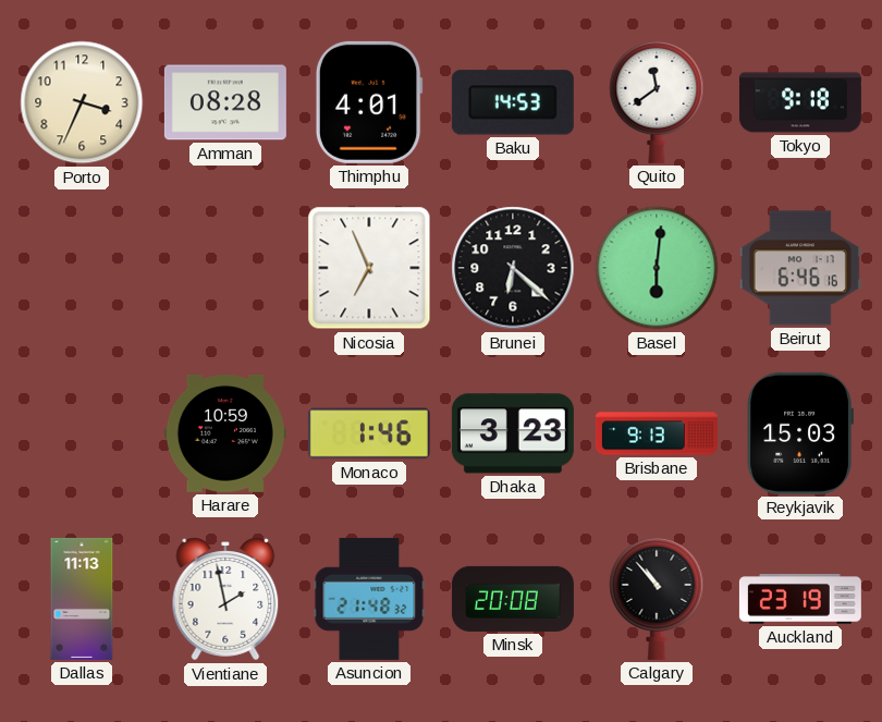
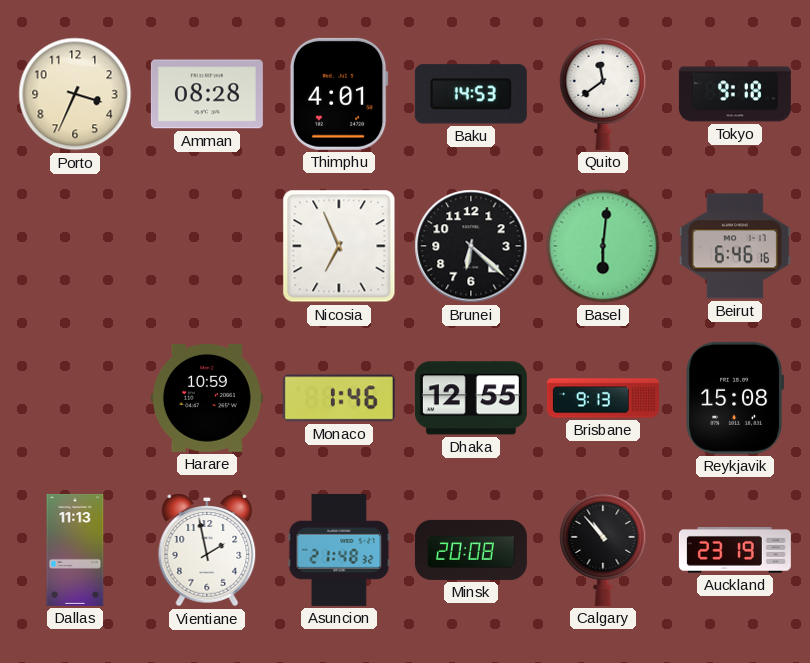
Dhaka: 3:23 -> 12:55
Reykjavik: 15:03 -> 15:08
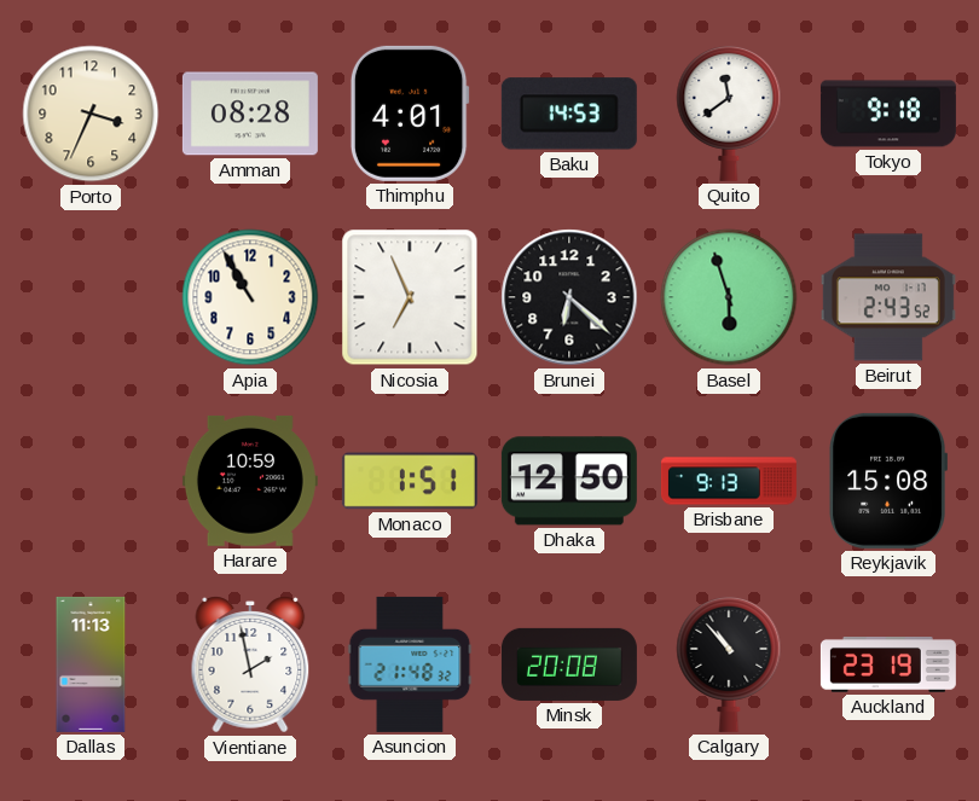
Apia: none -> 10:55
Basel: 6:01 -> 5:57
Beirut: 6:46 -> 2:43
Monaco: 1:46 -> 1:51
Dhaka: 12:55 -> 12:50
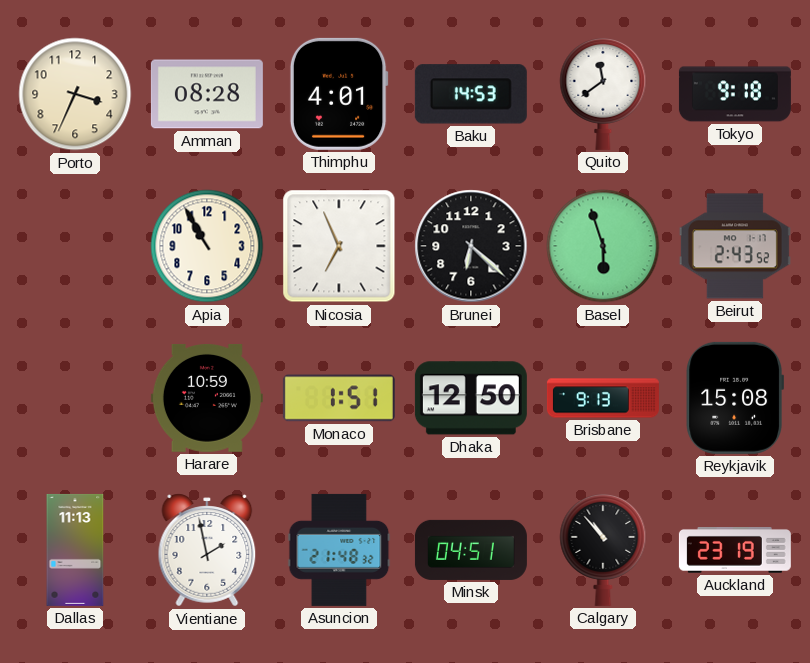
Minsk: 20:08 -> 04:51
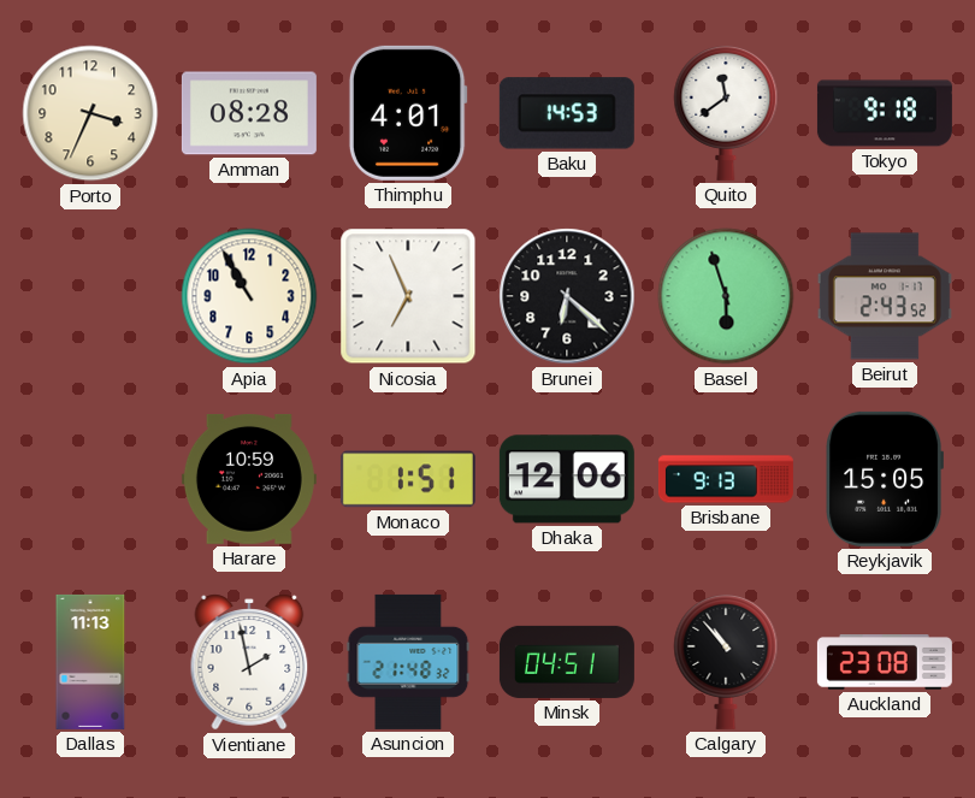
Dhaka: 12:50 -> 12:06
Reykjavik: 15:08 -> 15:05
Auckland: 23:19 -> 23:08
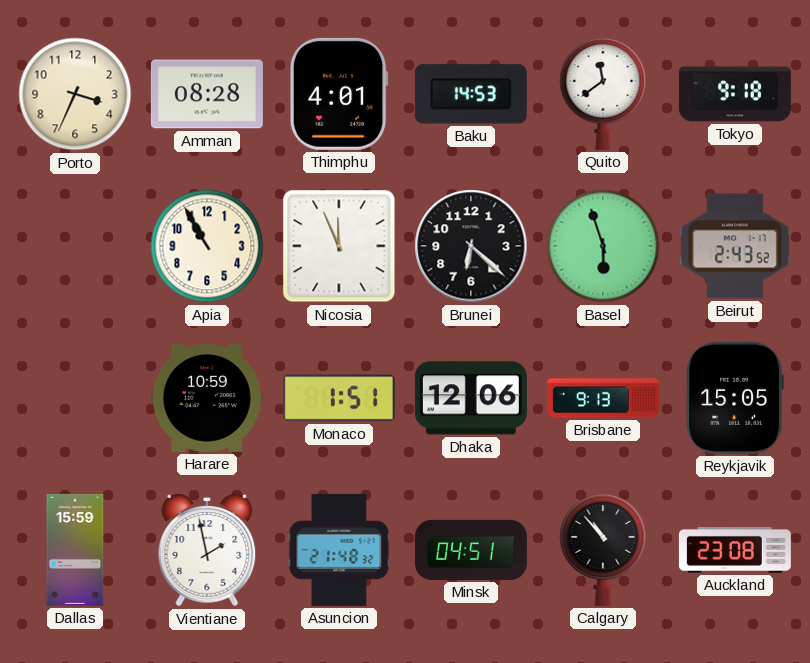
Nicosia: 6:56 -> 11:56
Dallas: 11:13 -> 15:59
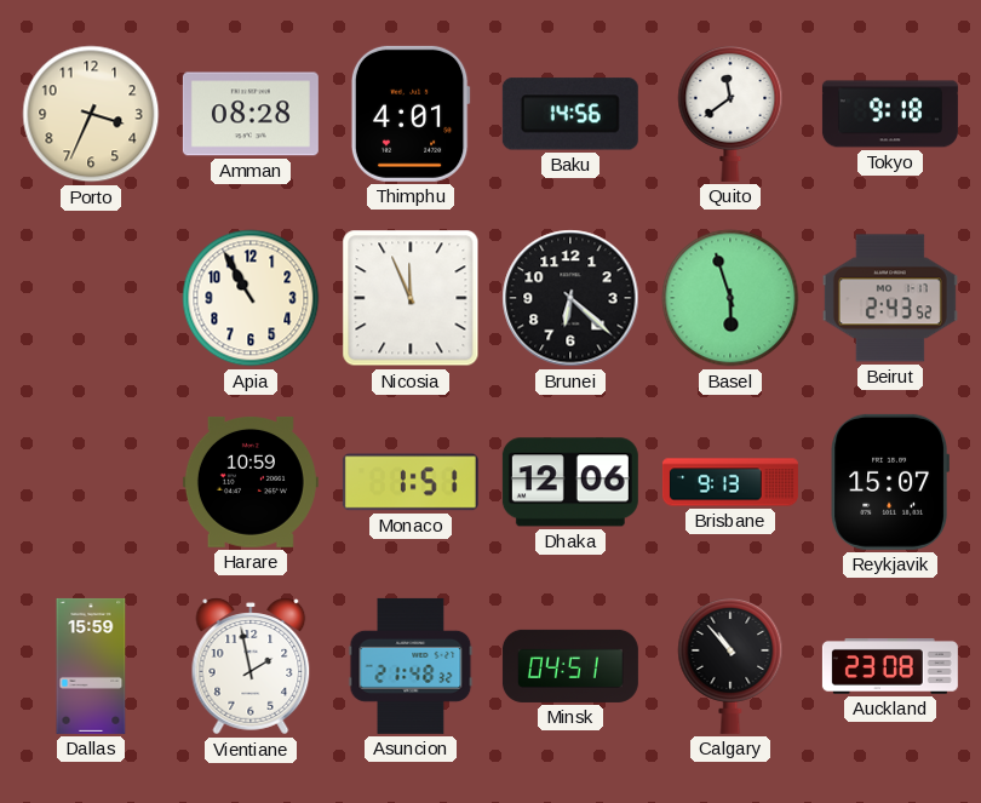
Baku: 14:53 -> 14:56
Reykjavik: 15:05 -> 15:07
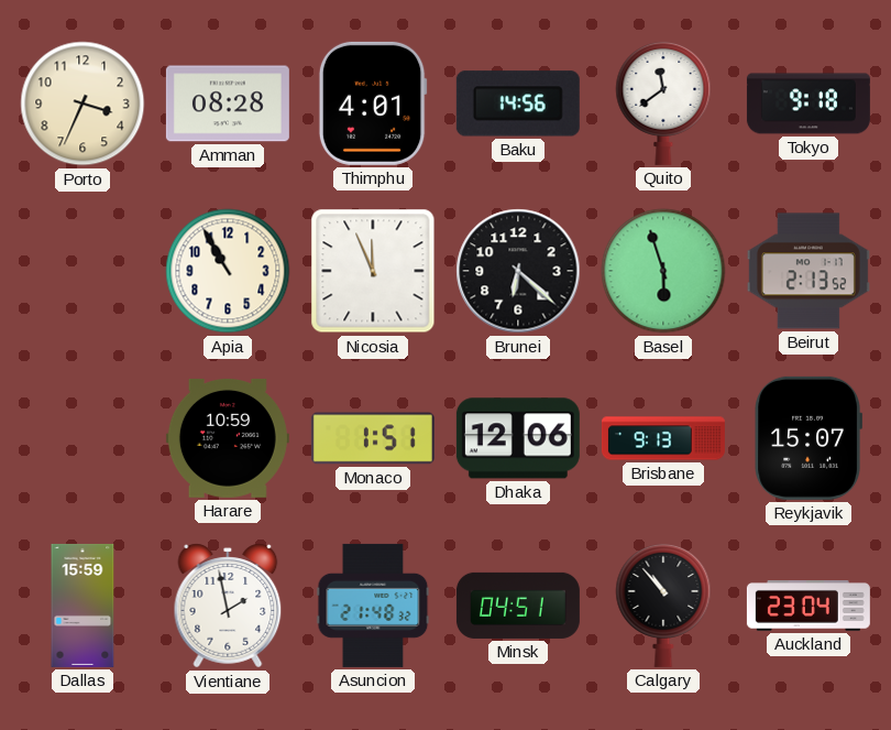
Beirut: 2:43 -> 2:13
Auckland: 23:08 -> 23:04
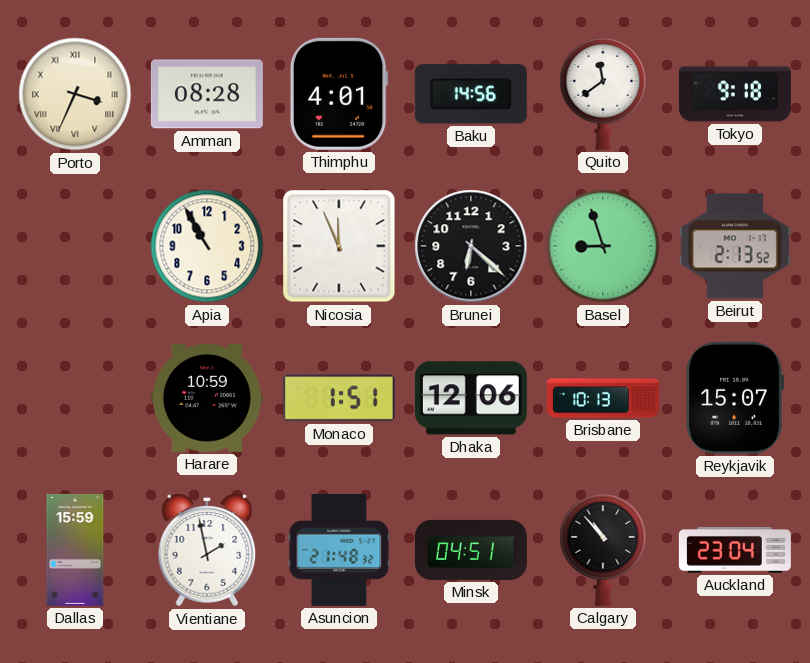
Porto numerals: Arabic -> Roman
Basel: 5:57 -> 8:57
Brisbane: 9:13 -> 10:13
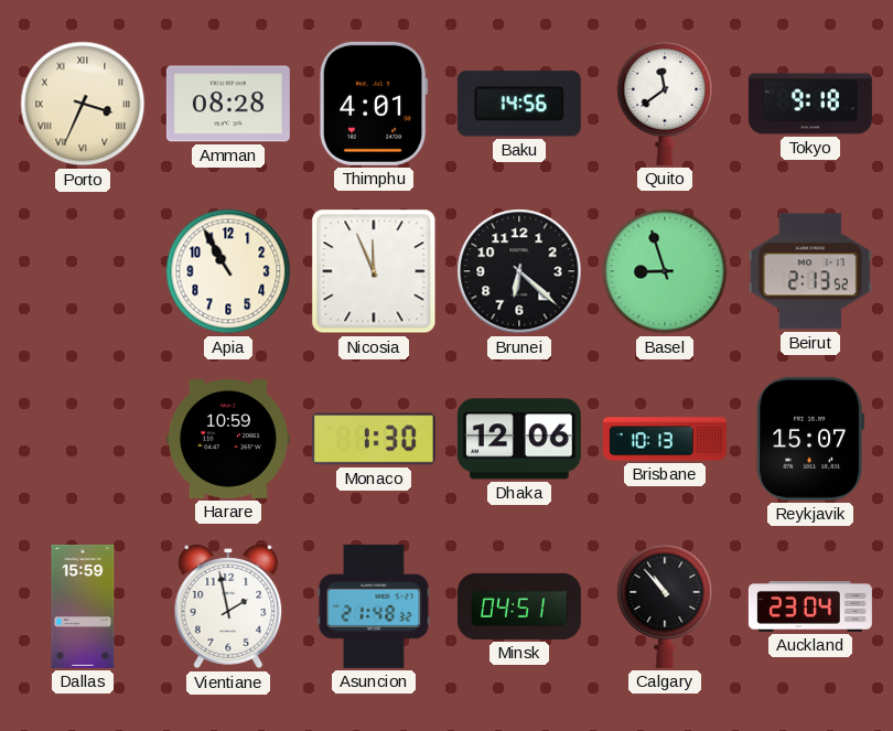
Monaco: 1:51 -> 1:30
